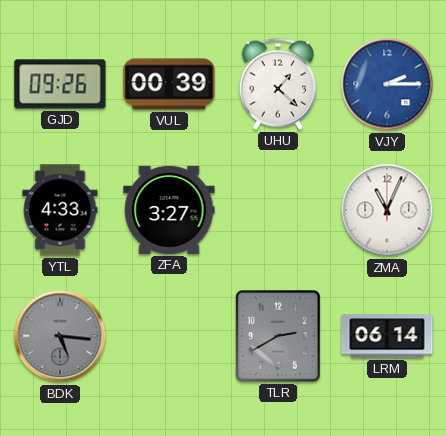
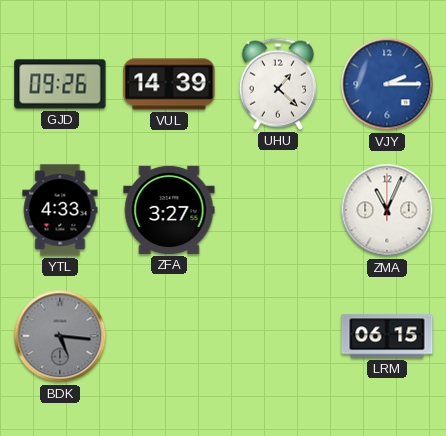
VUL: 00:39 -> 14:39
TLR: 2:40 -> none
LRM: 06:14 -> 06:15
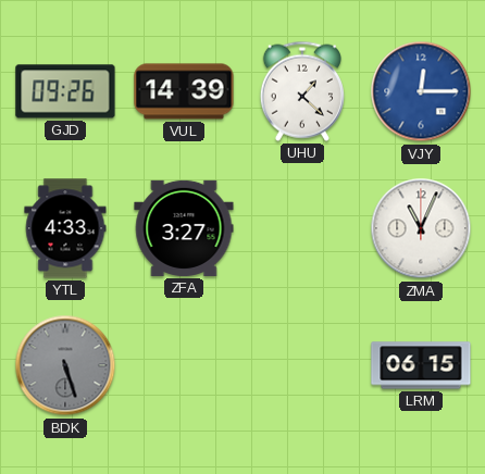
VJY: 2:15 -> 12:15
BDK: 5:16 -> 5:27
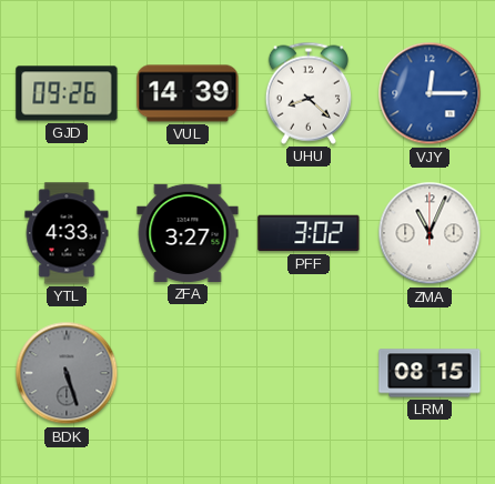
UHU: 1:22 -> 8:22
PFF: none -> 3:02
LRM: 06:15 -> 08:15
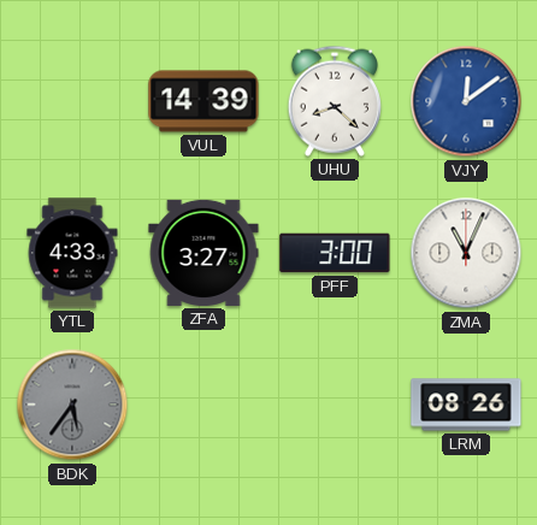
GJD: 09:26 -> none
VJY: 12:15 -> 12:09
PFF: 3:02 -> 3:00
BDK: 5:27 -> 5:36
LRM: 08:15 -> 08:26
